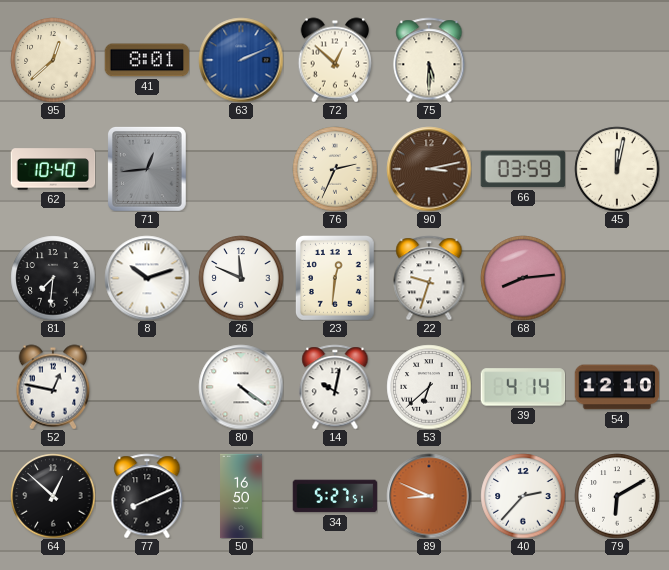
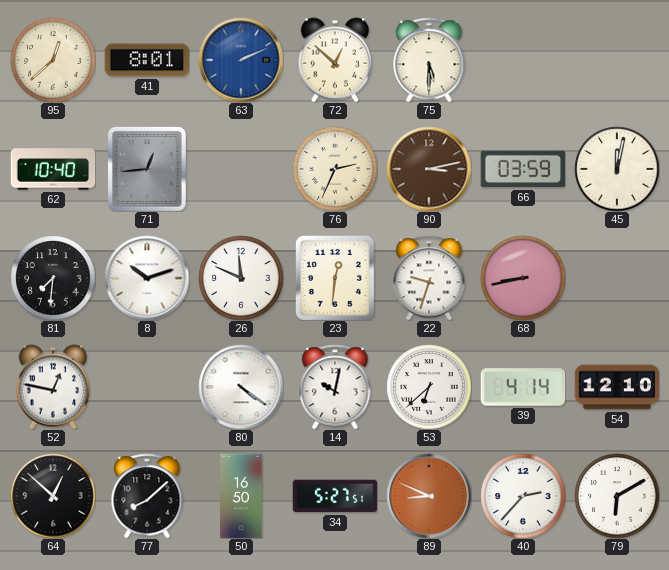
68: 8:14 -> 8:43
77: 8:11 -> 8:08
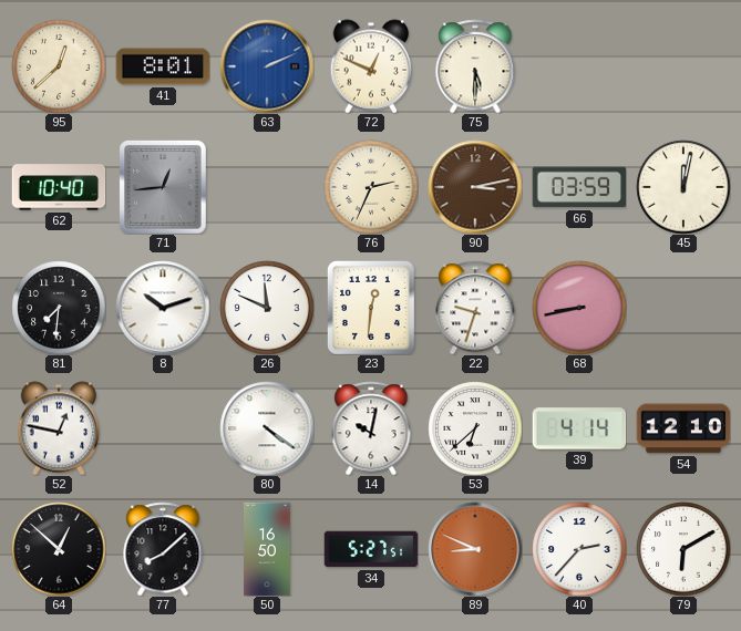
72: 12:52 -> 12:49
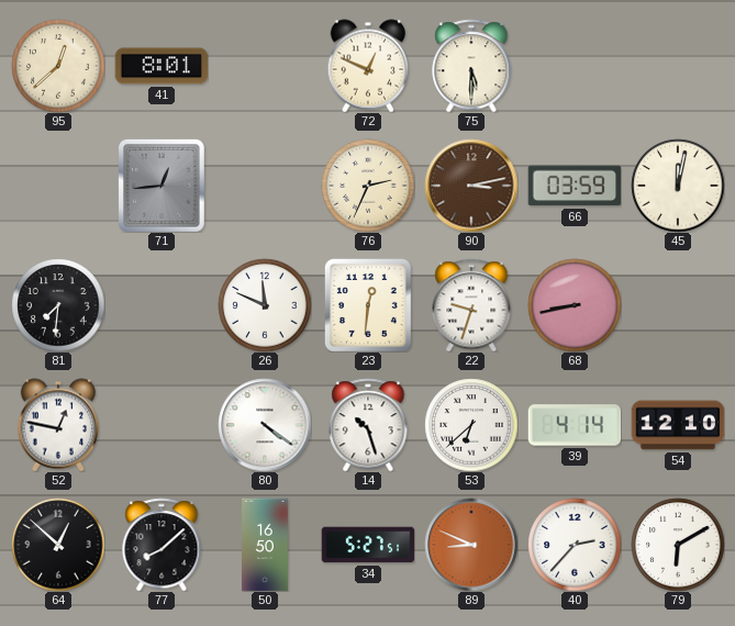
63: 2:11 -> none
62: 10:40 -> none
8: 10:12 -> none
14: 10:02 -> 10:27
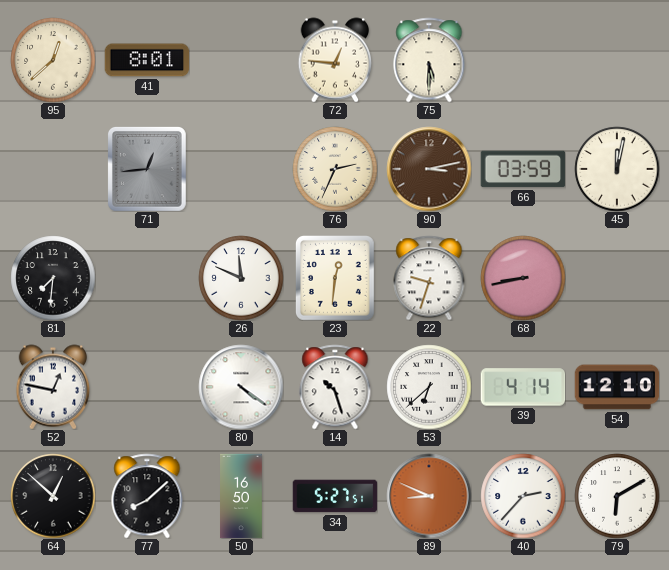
72: 12:49 -> 12:46
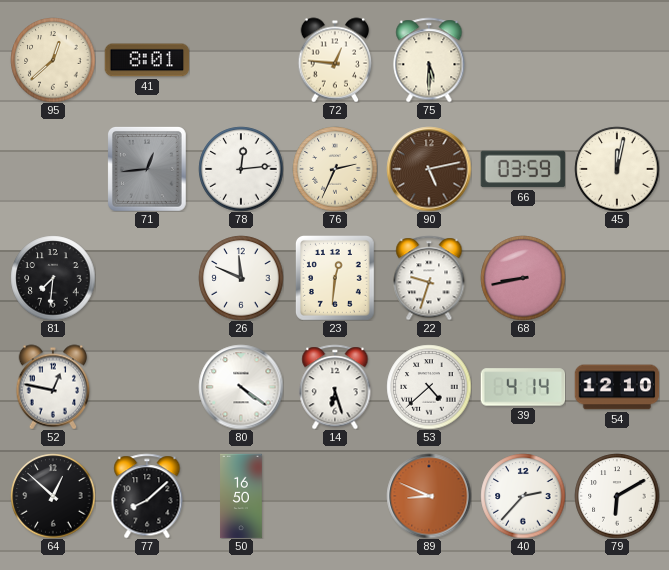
78: none -> 12:14
90: 3:13 -> 5:13
14: 10:27 -> 6:27
53: 6:38 -> 4:38
34: 5:27 -> none
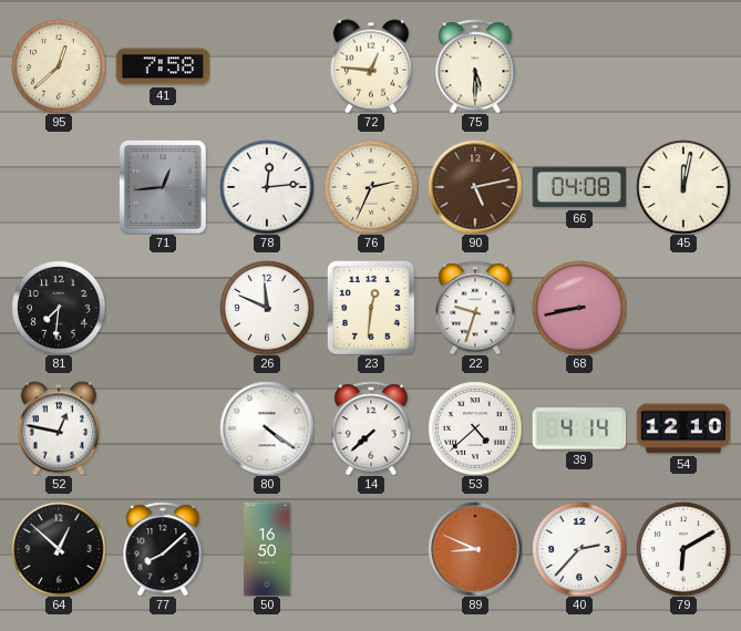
41: 8:01 -> 7:58
66: 03:59 -> 04:08
14: 6:27 -> 7:38
